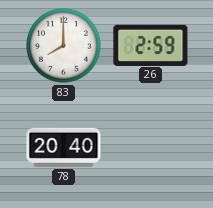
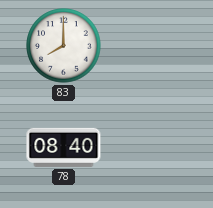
26: 2:59 -> none
78: 20:40 -> 08:40
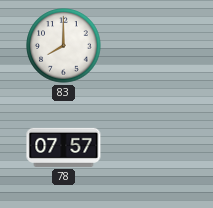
78: 08:40 -> 07:57
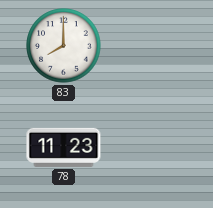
78: 07:57 -> 11:23
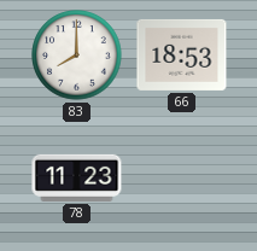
66: none -> 18:53
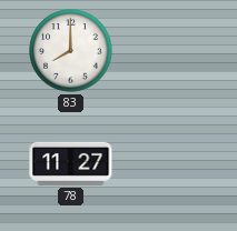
66: 18:53 -> none
78: 11:23 -> 11:27
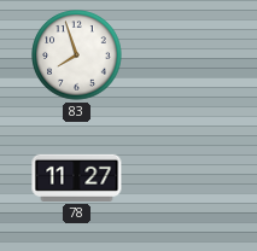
83: 8:00 -> 7:57
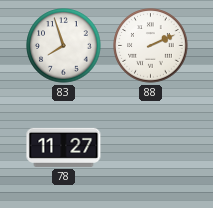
88: none -> 2:11
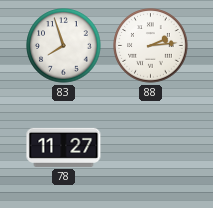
88: 2:11 -> 2:14
